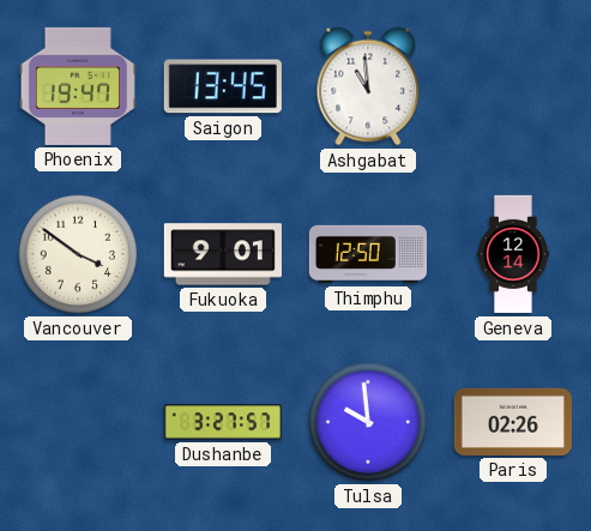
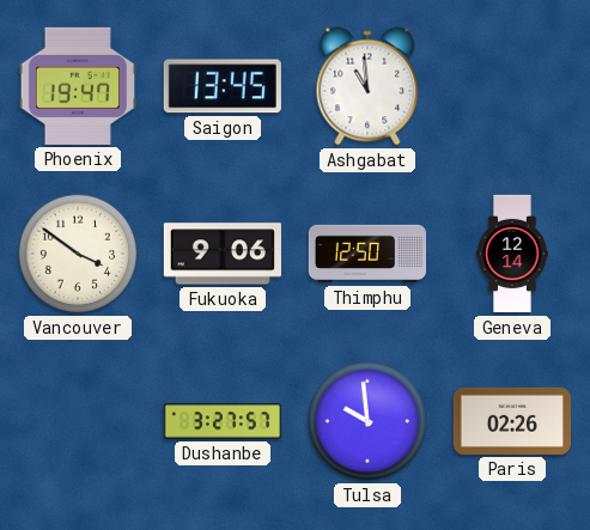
Fukuoka: 9:01 -> 9:06
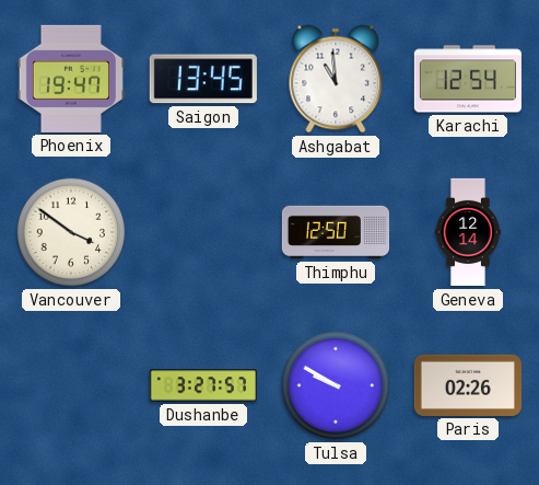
Karachi: none -> 12:54
Fukuoka: 9:06 -> none
Tulsa: 9:59 -> 9:50
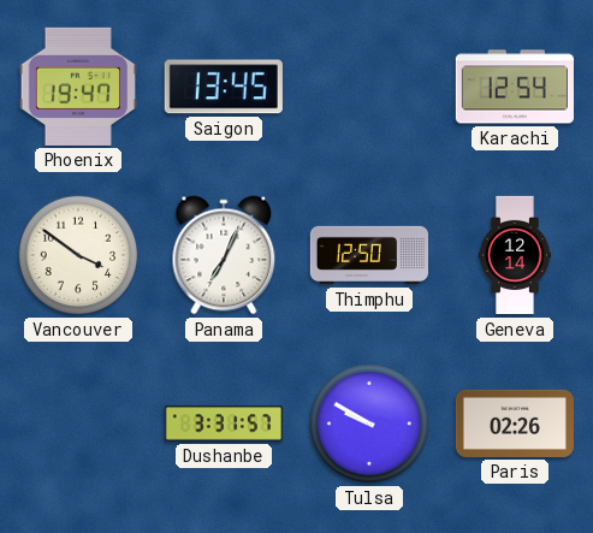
Ashgabat: 10:59 -> none
Panama: none -> 7:04
Dushanbe: 3:27 -> 3:31
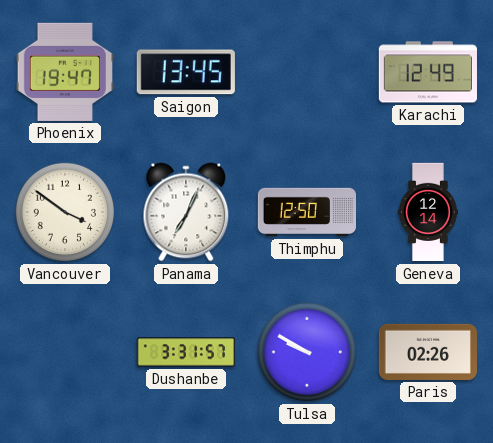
Karachi: 12:54 -> 12:49
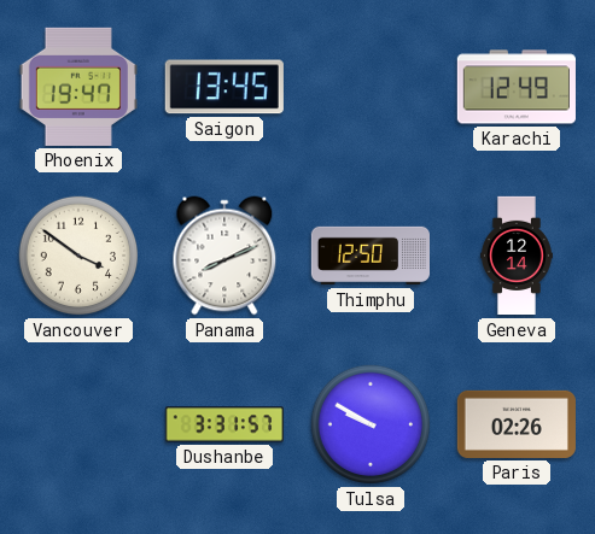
Panama: 7:04 -> 8:11
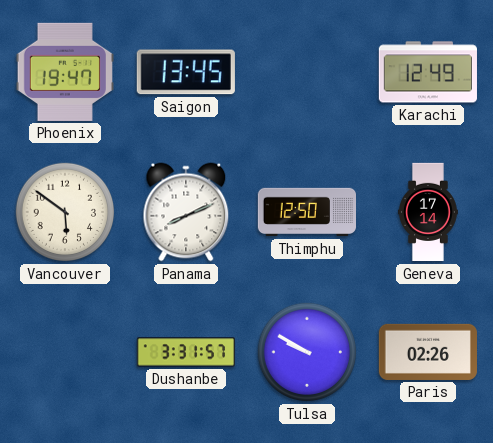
Vancouver: 3:51 -> 5:51
Geneva: 12:14 -> 17:14
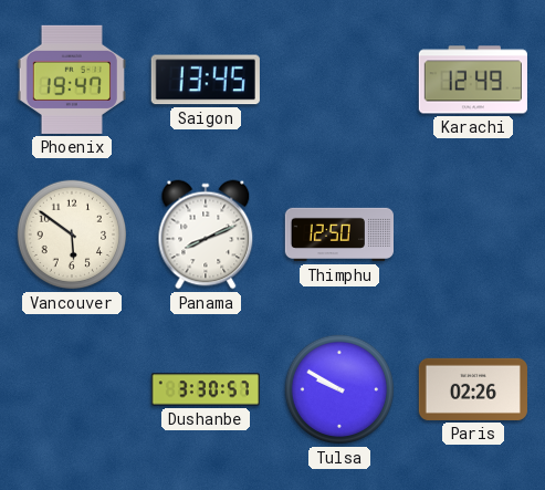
Geneva: 17:14 -> none
Dushanbe: 3:31 -> 3:30
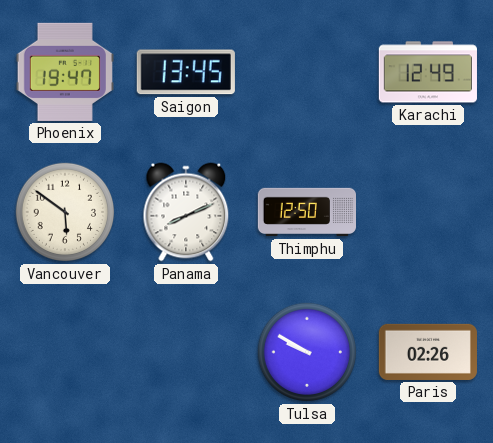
Dushanbe: 3:30 -> none
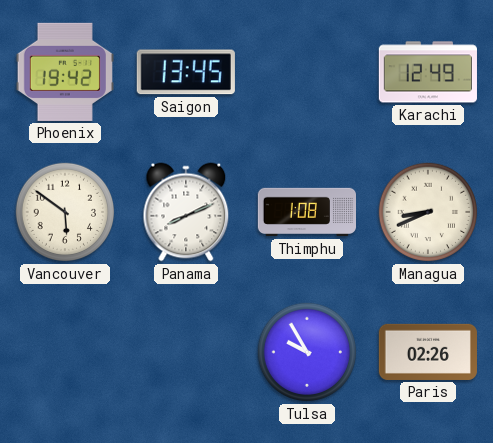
Phoenix: 19:47 -> 19:42
Thimphu: 12:50 -> 1:08
Managua: none -> 8:41
Tulsa: 9:50 -> 9:55
